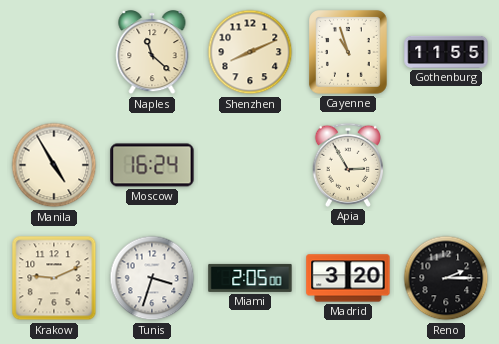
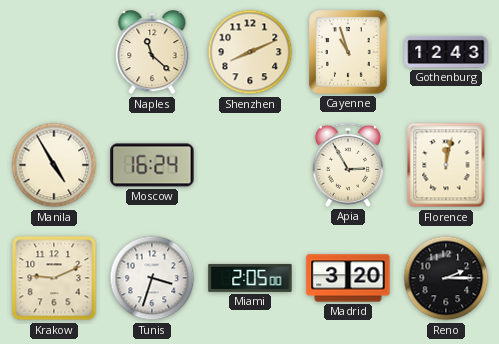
Gothenburg: 11:55 -> 12:43
Florence: none -> 12:02
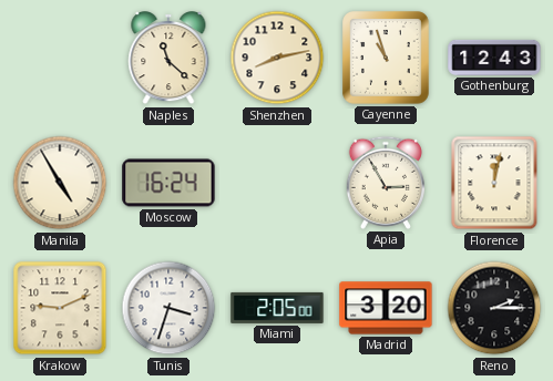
Shenzhen: 8:11 -> 8:13
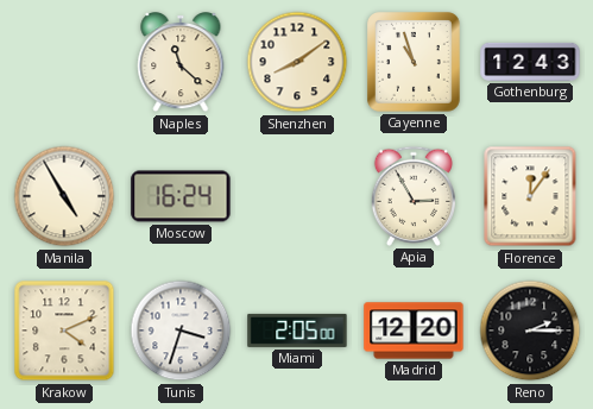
Shenzhen: 8:13 -> 8:09
Florence: 12:02 -> 12:06
Krakow: 9:11 -> 4:11
Madrid: 3:20 -> 12:20
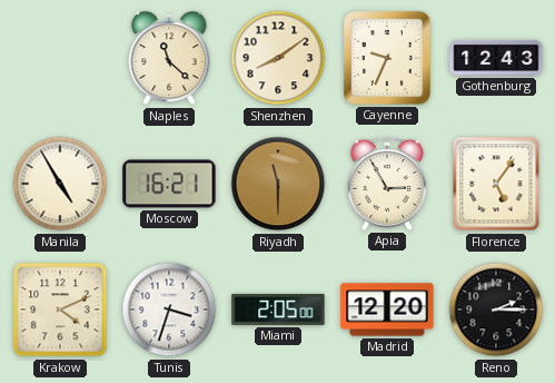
Cayenne: 10:57 -> 9:34
Moscow: 16:24 -> 16:21
Riyadh: none -> 11:30
Florence: 12:06 -> 5:06
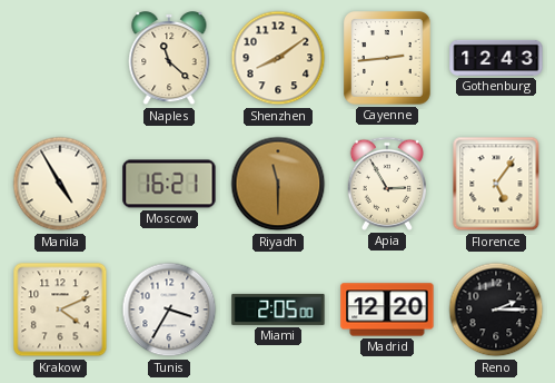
Cayenne: 9:34 -> 2:44
Tunis: 3:33 -> 3:35
